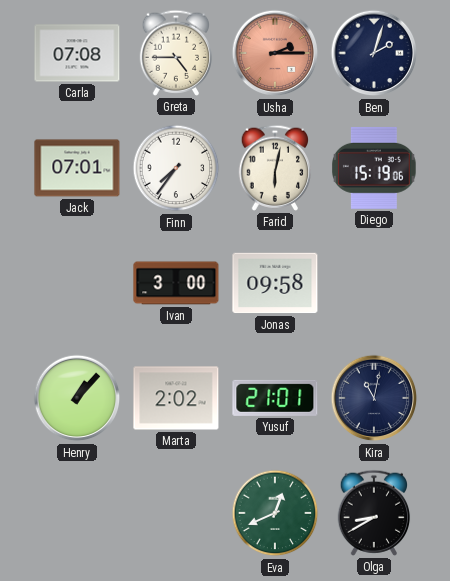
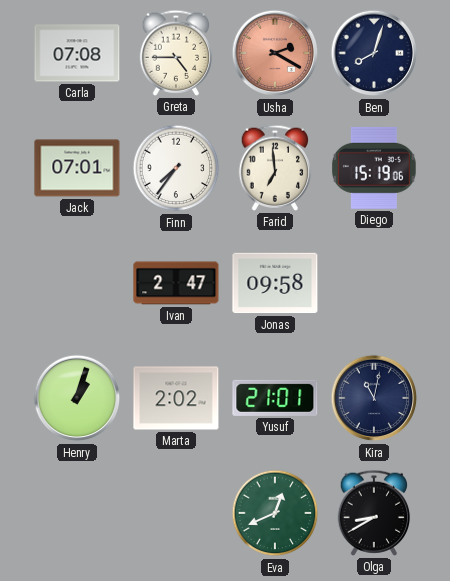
Usha: 2:15 -> 2:20
Ben: 2:03 -> 8:03
Farid: 6:02 -> 6:59
Ivan: 3:00 -> 2:47
Henry: 1:07 -> 1:03
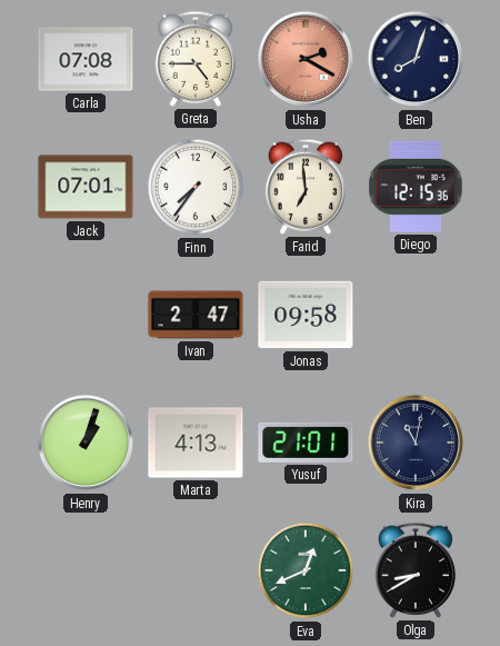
Diego: 15:19 -> 12:15
Marta: 2:02 -> 4:13
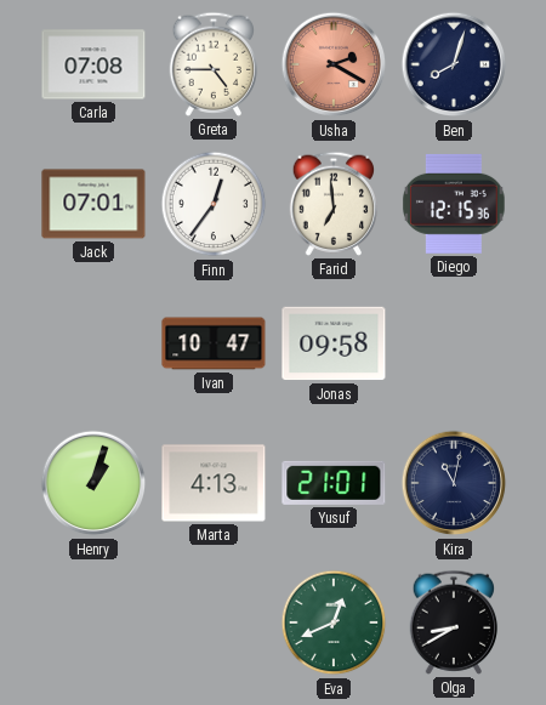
Finn: 7:36 -> 12:36
Ivan: 2:47 -> 10:47
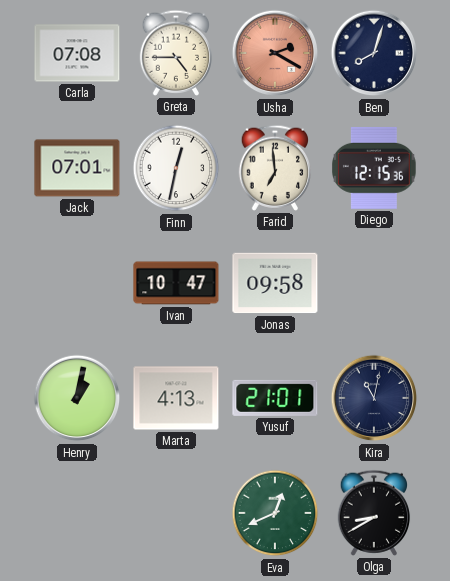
Finn: 12:36 -> 12:32
Henry: 1:03 -> 1:02
